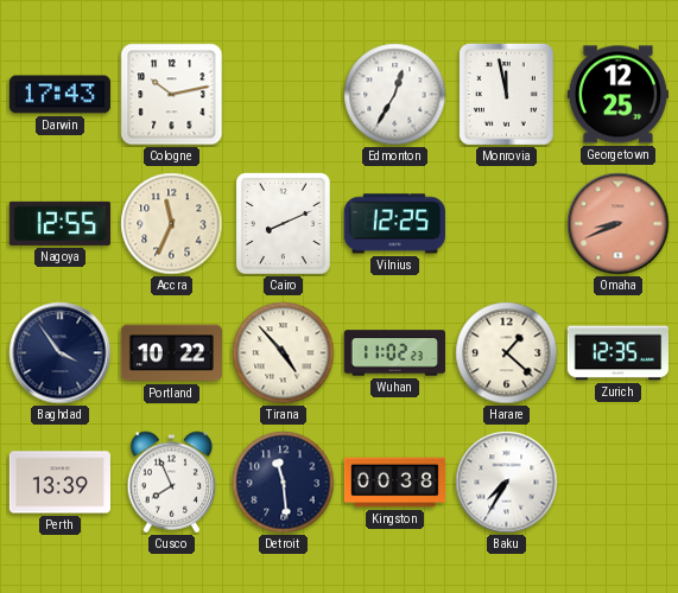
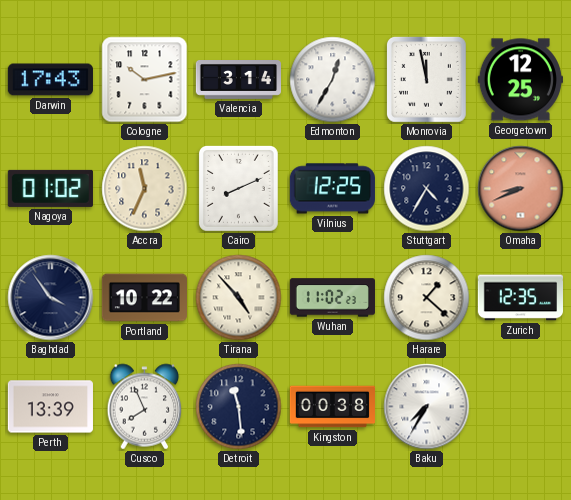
Valencia: none -> 3:14
Nagoya: 12:55 -> 01:02
Stuttgart: none -> 4:35
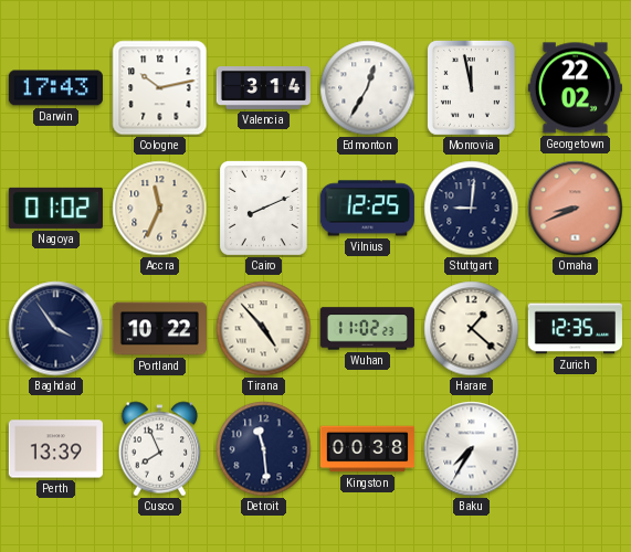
Georgetown: 12:25 -> 22:02
Stuttgart: 4:35 -> 9:01
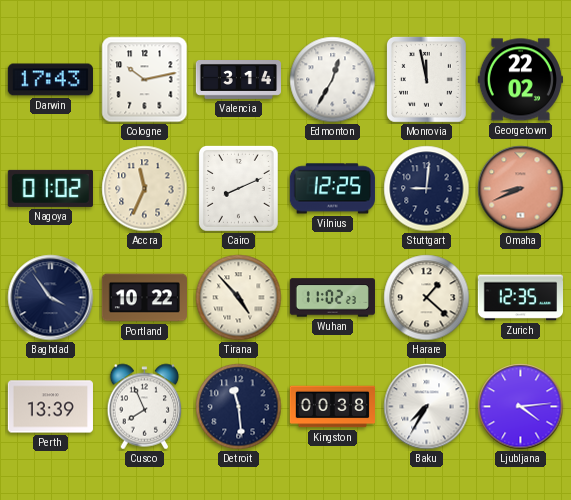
Ljubljana: none -> 4:14
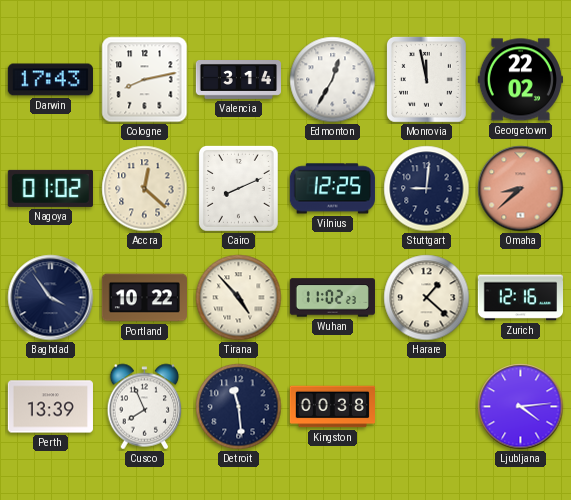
Cologne: 10:13 -> 8:13
Accra: 11:34 -> 12:22
Omaha: 8:41 -> 8:38
Zurich: 12:35 -> 12:16
Baku: 7:35 -> none
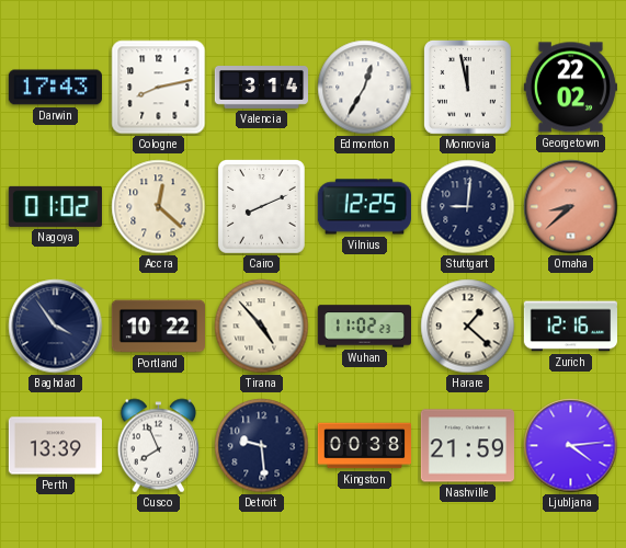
Detroit: 11:29 -> 9:29
Nashville: none -> 21:59
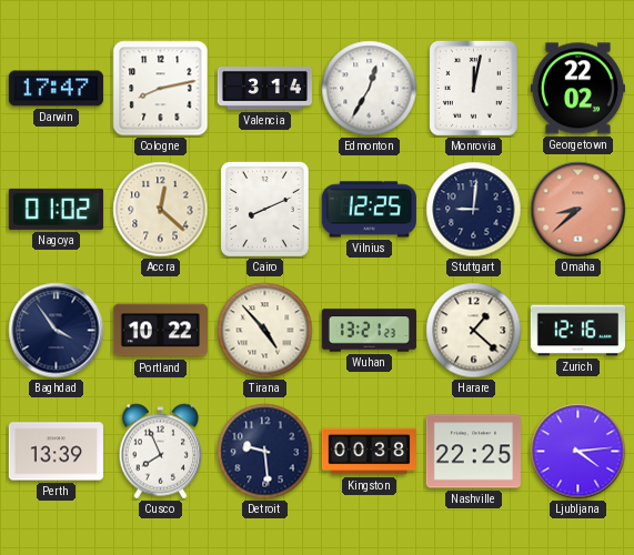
Darwin: 17:43 -> 17:47
Monrovia: 11:58 -> 12:02
Wuhan: 11:02 -> 13:21
Nashville: 21:59 -> 22:25
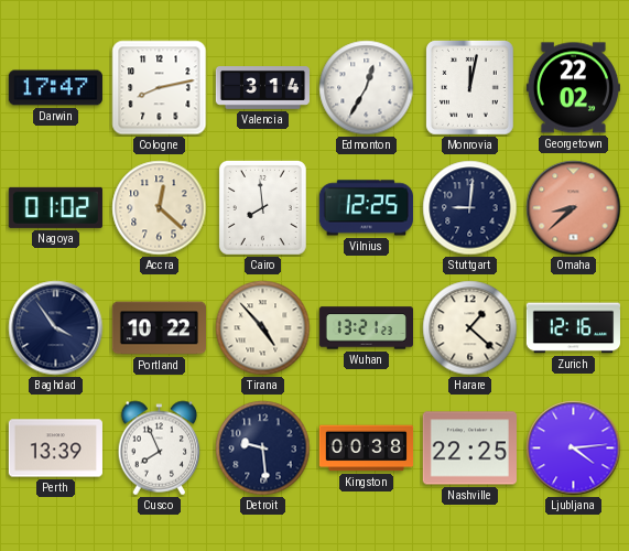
Cairo: 8:11 -> 7:59
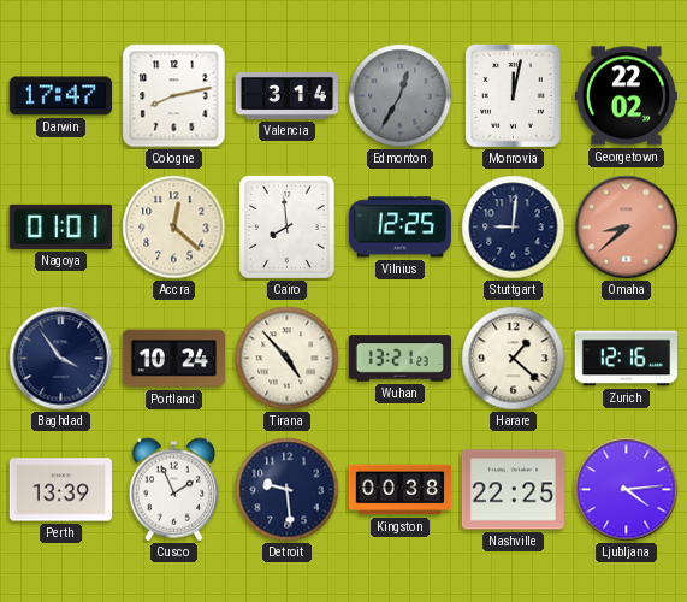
Edmonton dial: white -> grey
Nagoya: 01:02 -> 01:01
Portland: 10:22 -> 10:24
Cusco: 7:56 -> 1:56
